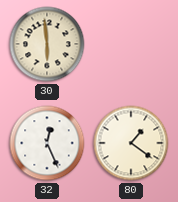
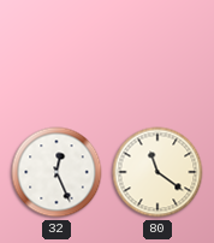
30: 5:59 -> none
80: 1:21 -> 11:21
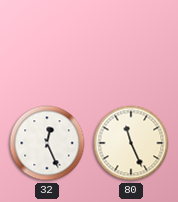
80: 11:21 -> 11:26
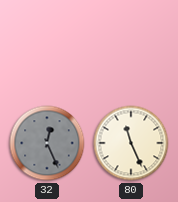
32 dial: white -> grey
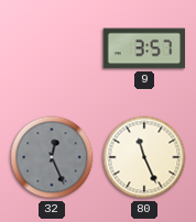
9: none -> 3:57
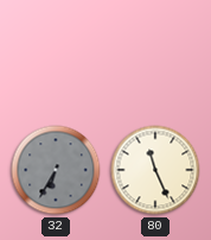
9: 3:57 -> none
32: 12:26 -> 6:35
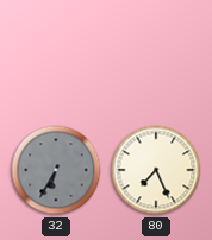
80: 11:26 -> 7:26
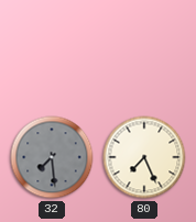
32: 6:35 -> 7:29
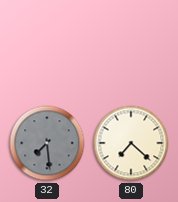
80: 7:26 -> 7:22
